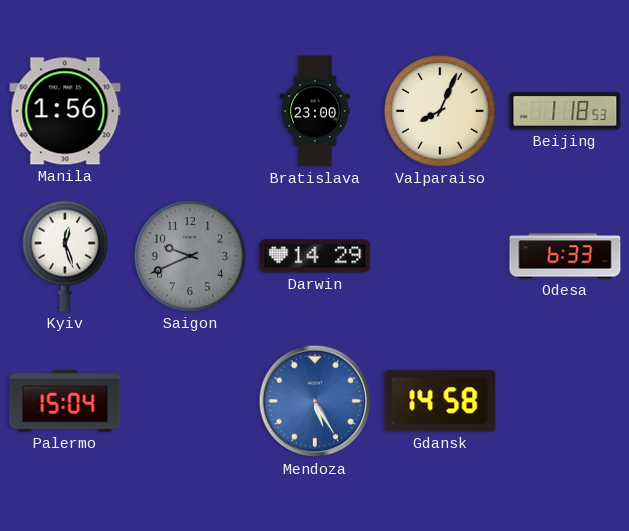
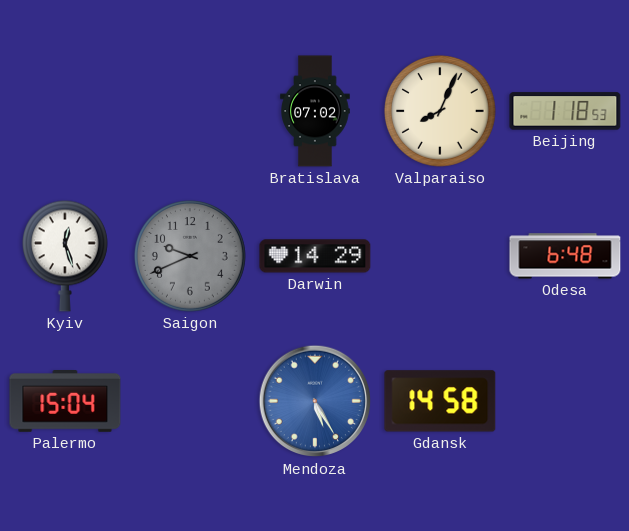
Manila: 1:56 -> none
Bratislava: 23:00 -> 07:02
Odesa: 6:33 -> 6:48
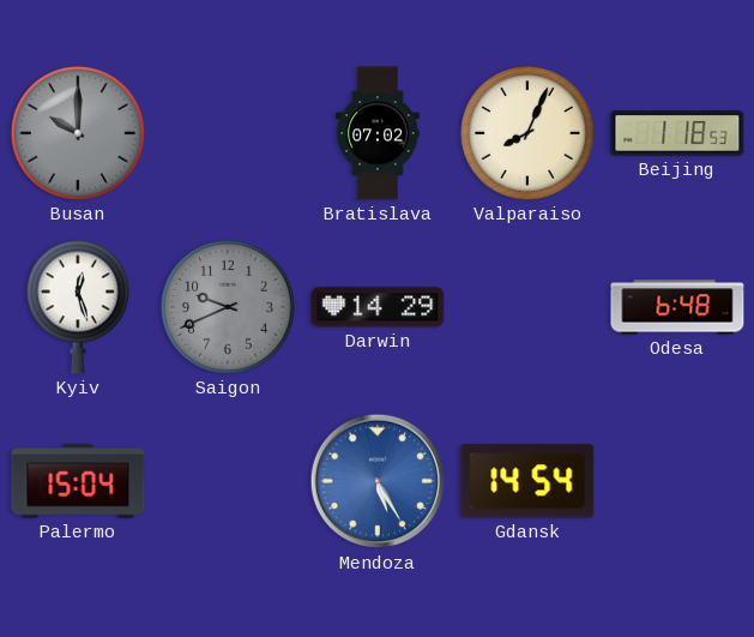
Busan: none -> 10:00
Gdansk: 14:58 -> 14:54
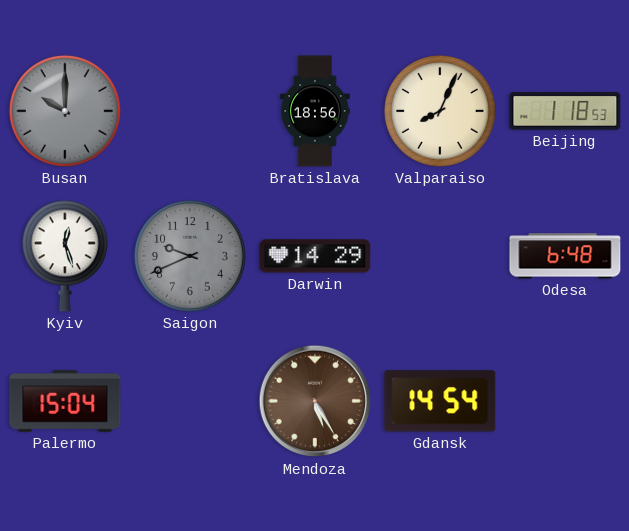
Bratislava: 07:02 -> 18:56
Mendoza dial: blue -> brown
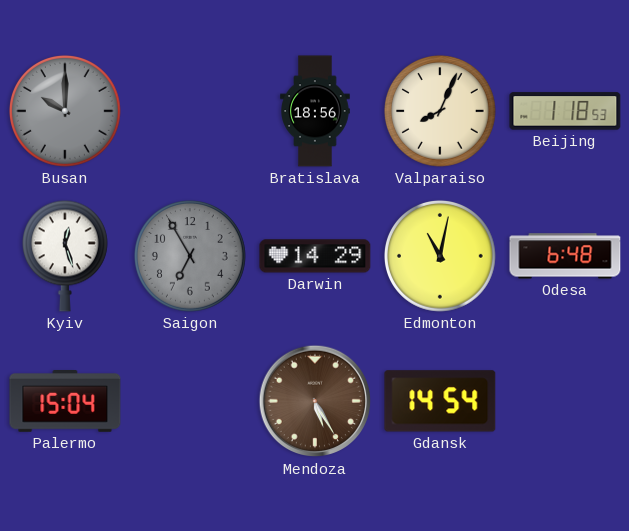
Saigon: 9:41 -> 6:55
Edmonton: none -> 11:02
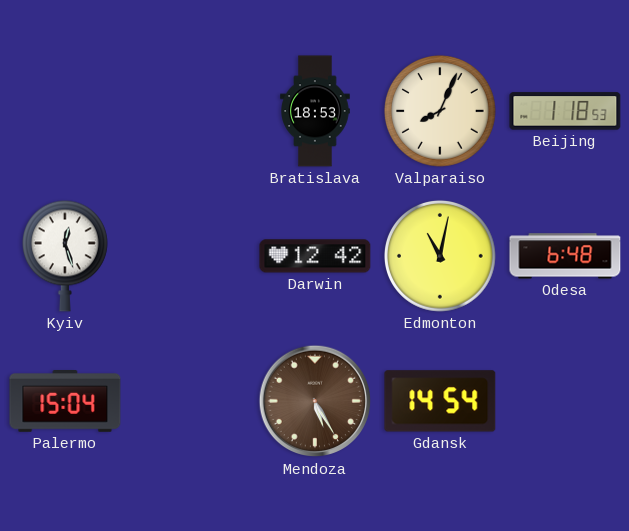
Busan: 10:00 -> none
Bratislava: 18:56 -> 18:53
Saigon: 6:55 -> none
Darwin: 14:29 -> 12:42
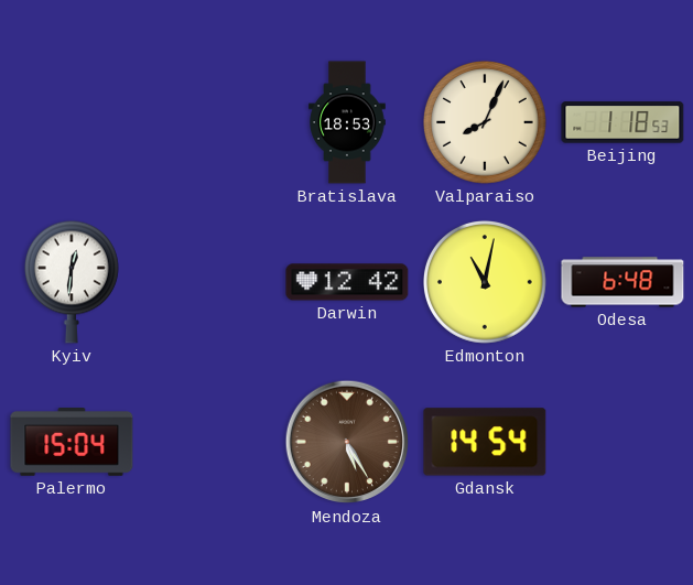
Kyiv: 12:27 -> 12:31
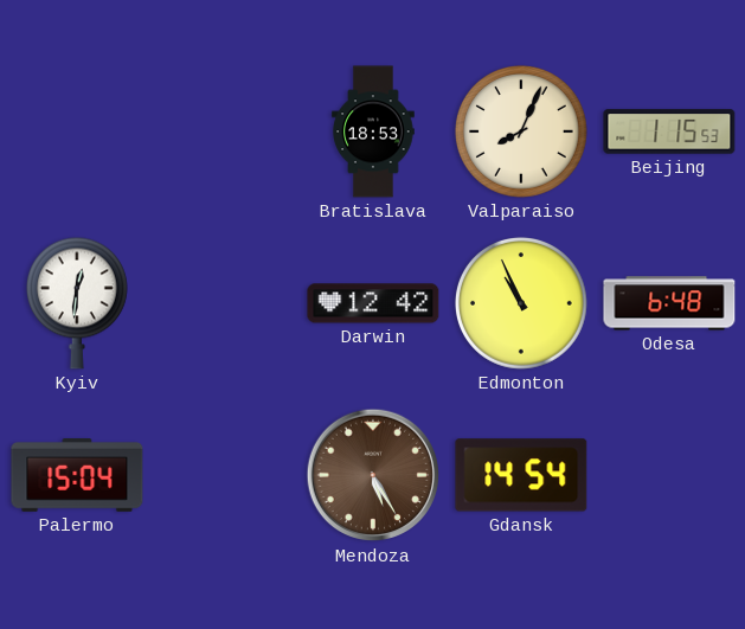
Beijing: 1:18 -> 1:15
Edmonton: 11:02 -> 10:56
